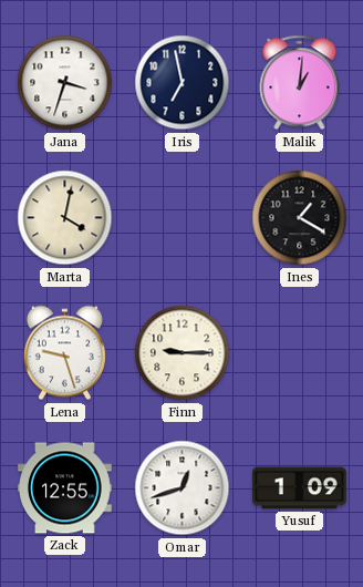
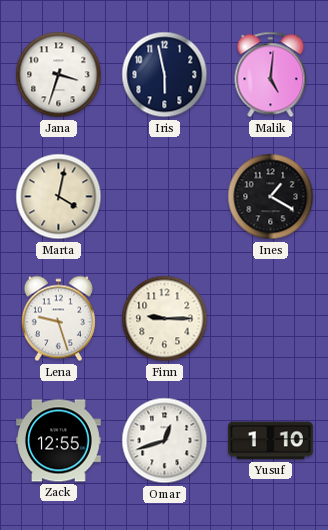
Iris: 6:58 -> 5:58
Malik: 1:01 -> 5:01
Yusuf: 1:09 -> 1:10
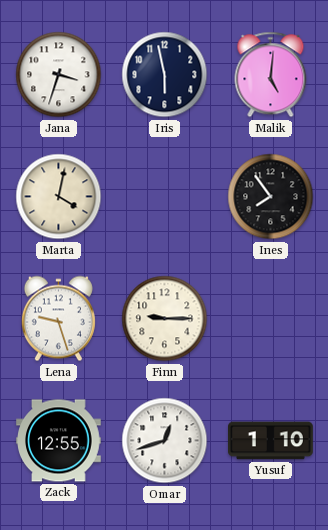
Ines: 1:20 -> 7:54
